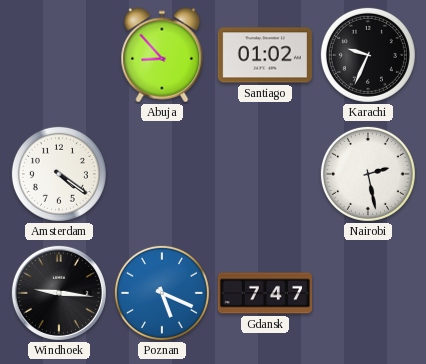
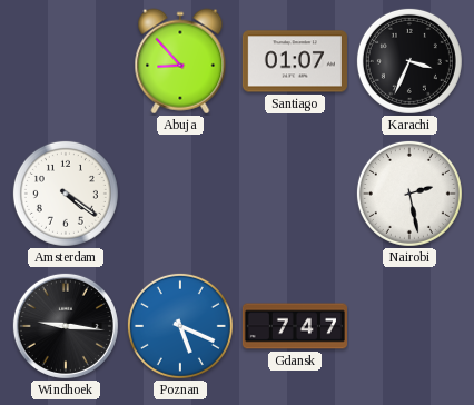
Santiago: 01:02 -> 01:07
Karachi: 9:34 -> 3:34
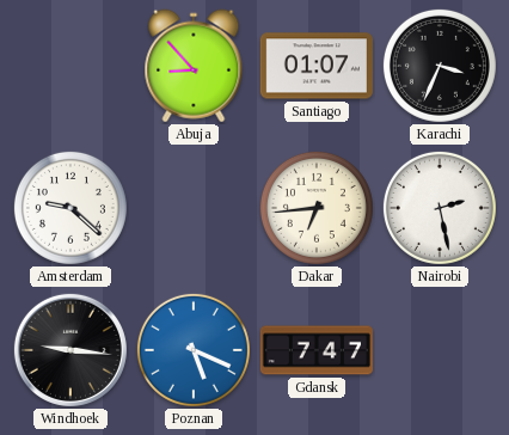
Amsterdam: 4:21 -> 9:22
Dakar: none -> 6:44
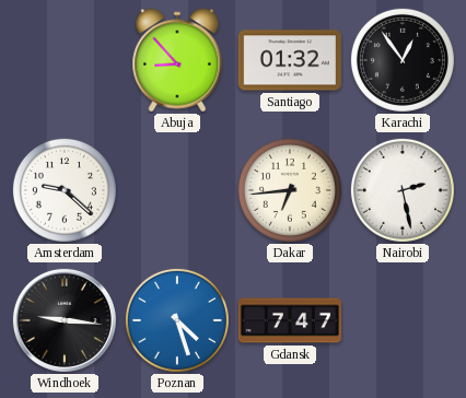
Santiago: 01:07 -> 01:32
Karachi: 3:34 -> 12:54
Poznan: 5:19 -> 4:27
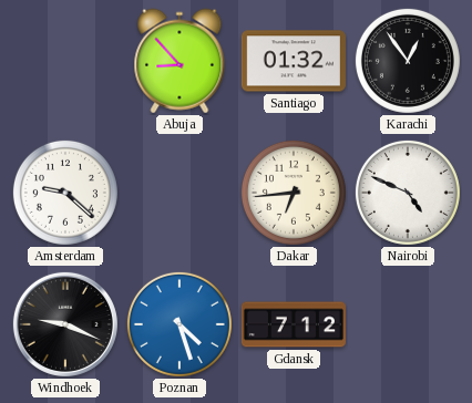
Nairobi: 2:28 -> 4:49
Windhoek: 9:16 -> 9:19
Gdansk: 7:47 -> 7:12
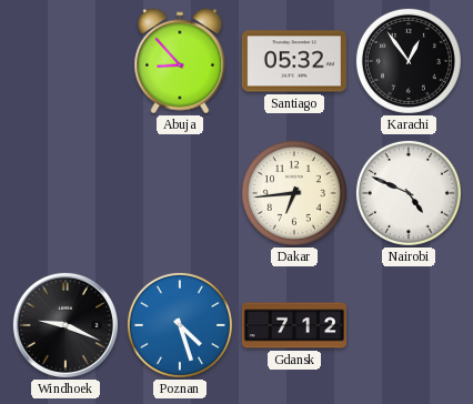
Santiago: 01:32 -> 05:32
Amsterdam: 9:22 -> none
